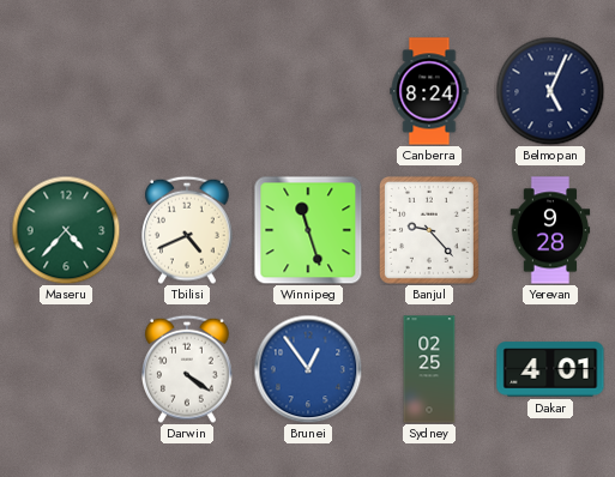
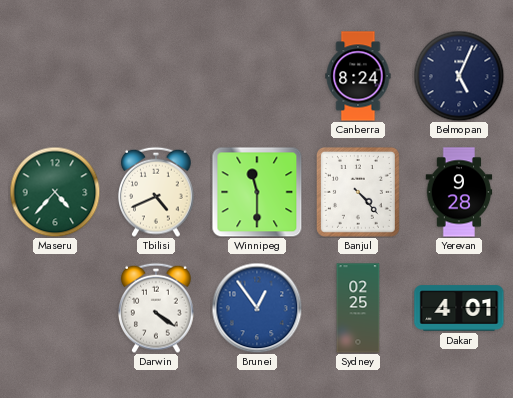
Winnipeg: 11:27 -> 11:30
Banjul: 9:23 -> 4:23
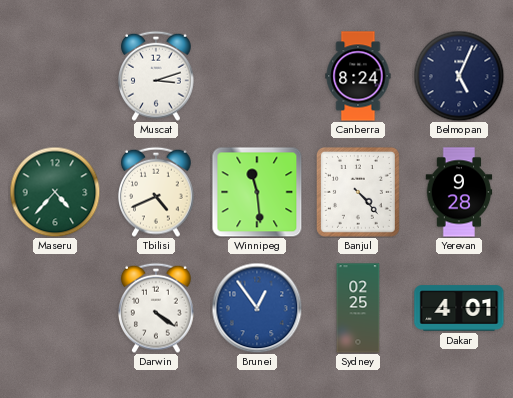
Muscat: none -> 3:12
Winnipeg: 11:30 -> 11:29
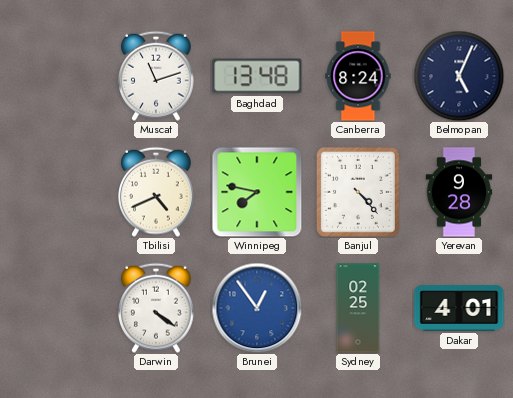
Muscat: 3:12 -> 11:12
Baghdad: none -> 13:48
Maseru: 4:37 -> none
Winnipeg: 11:29 -> 7:47
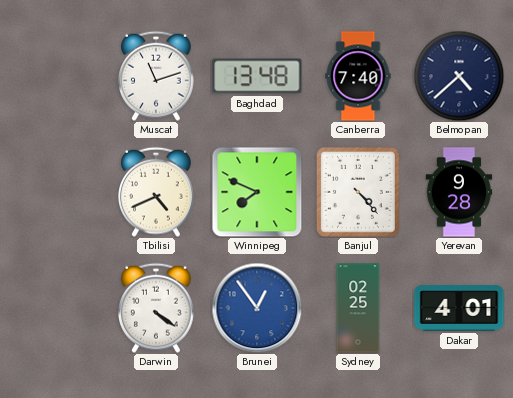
Canberra: 8:24 -> 7:40
Belmopan: 5:04 -> 4:38
Winnipeg: 7:47 -> 7:49
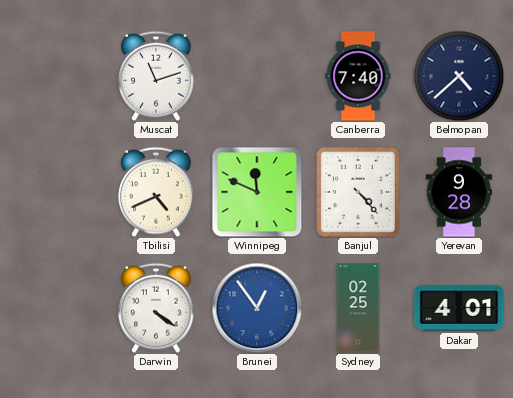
Baghdad: 13:48 -> none
Winnipeg: 7:49 -> 11:49
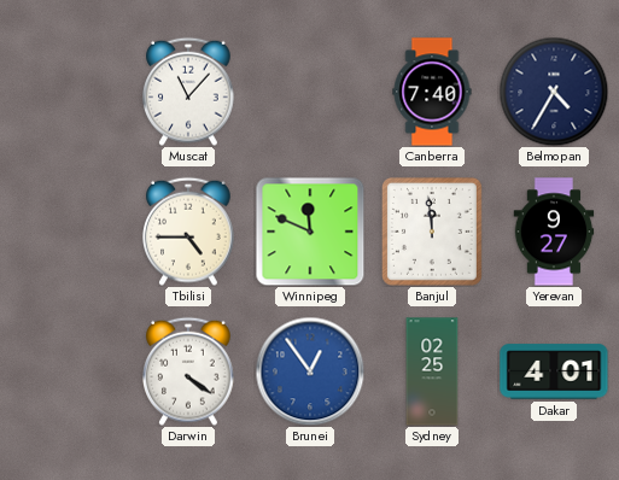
Muscat: 11:12 -> 11:07
Belmopan: 4:38 -> 4:35
Tbilisi: 4:41 -> 4:45
Banjul: 4:23 -> 11:59
Yerevan: 9:28 -> 9:27
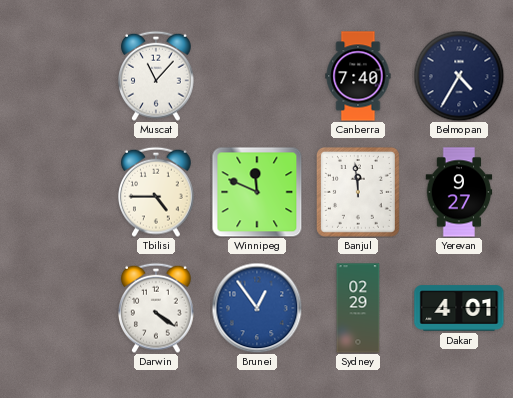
Sydney: 02:25 -> 02:29
